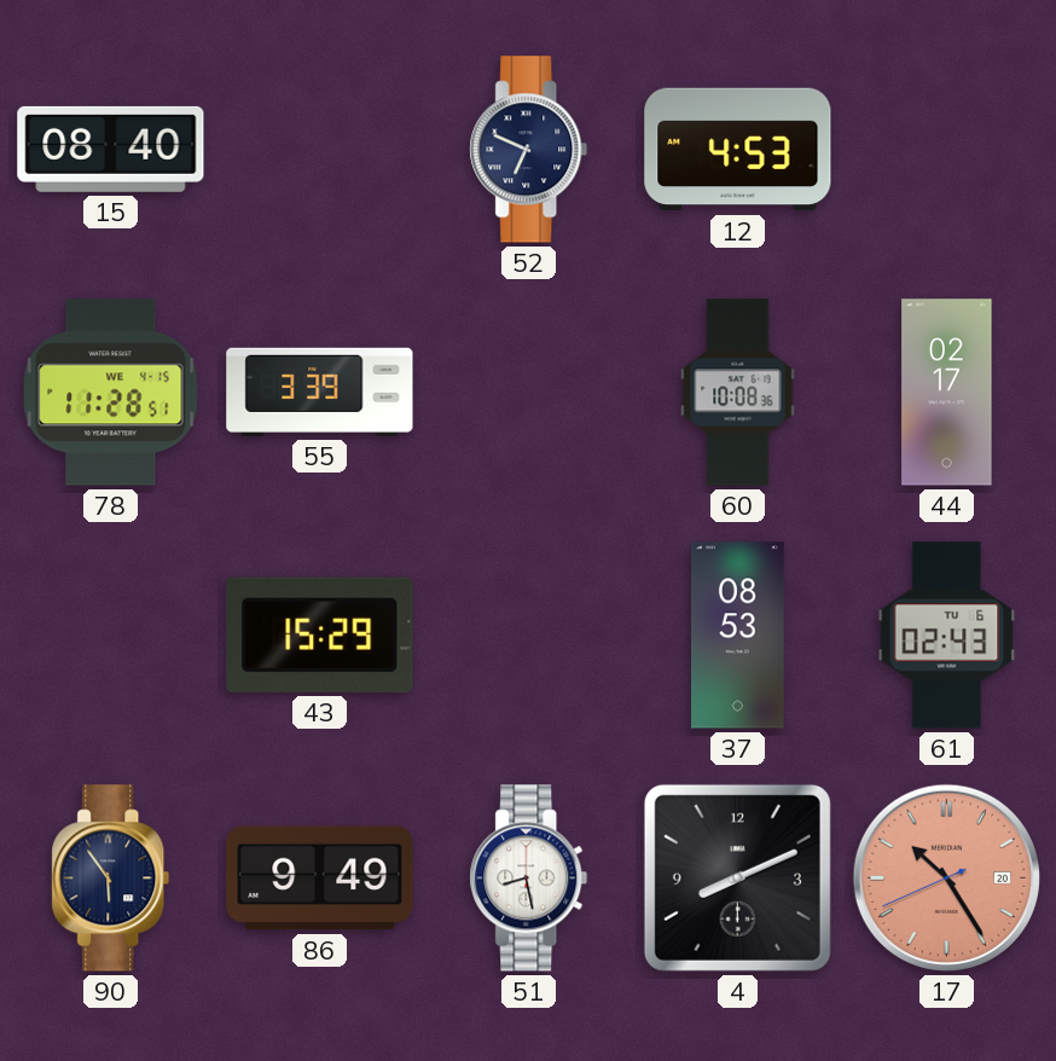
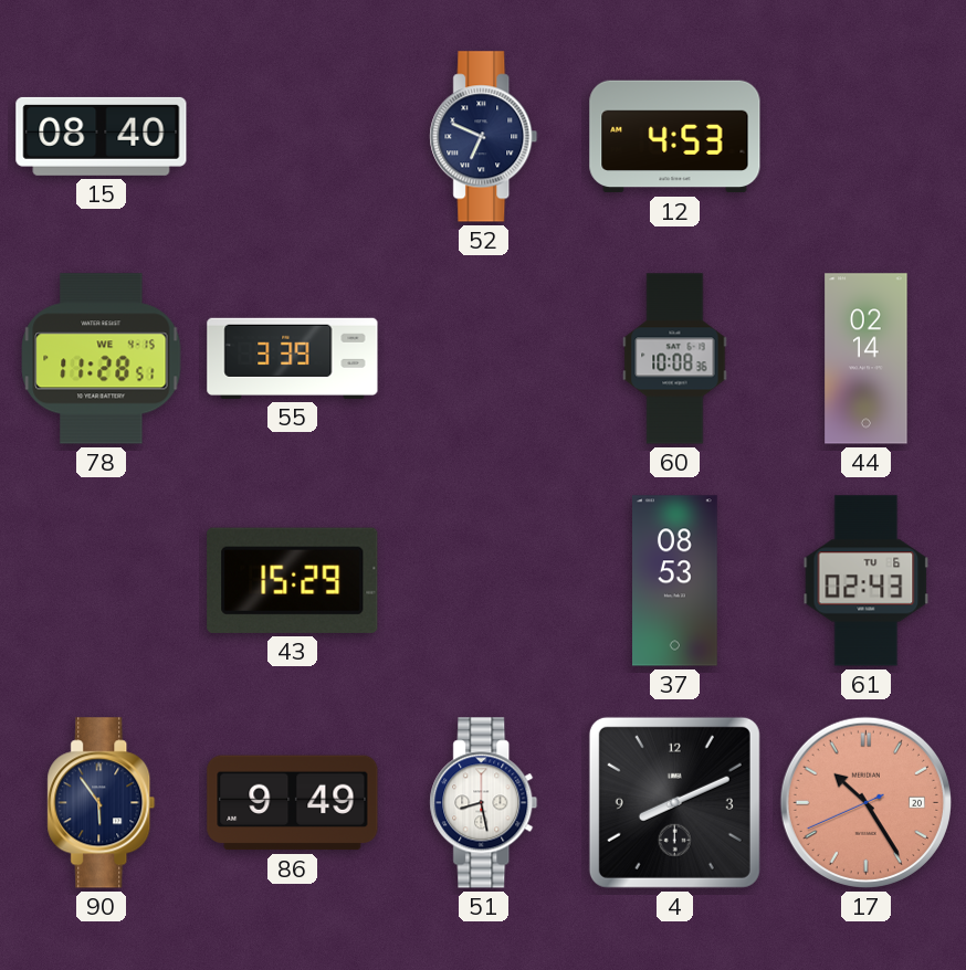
44: 02:17 -> 02:14
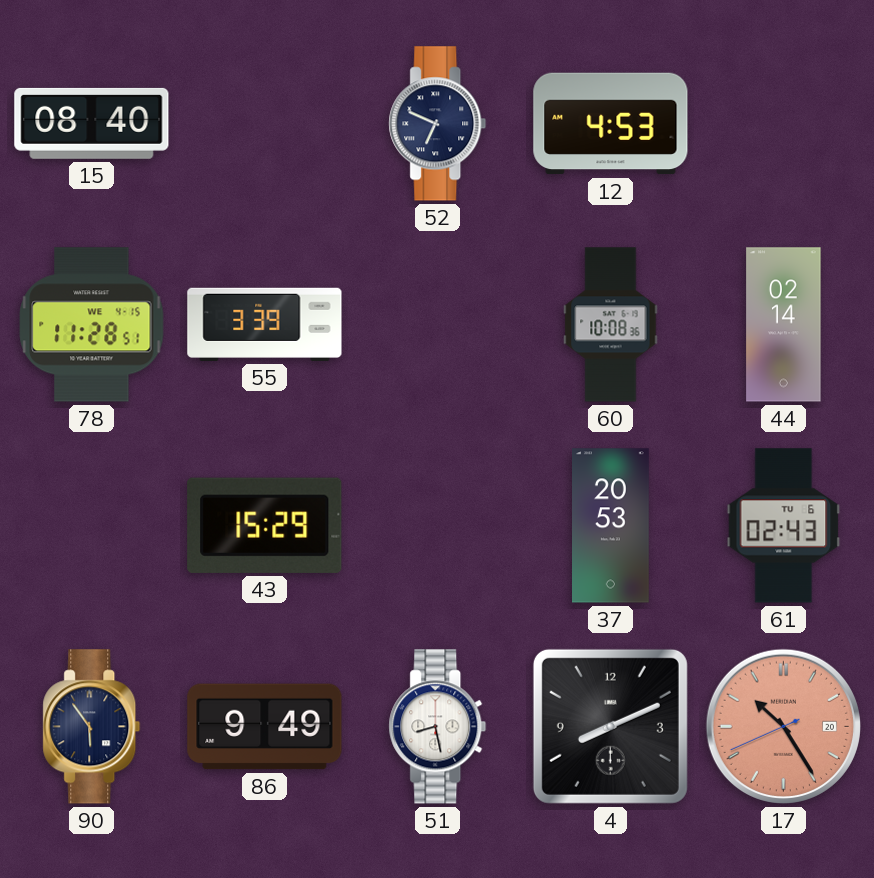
37: 08:53 -> 20:53
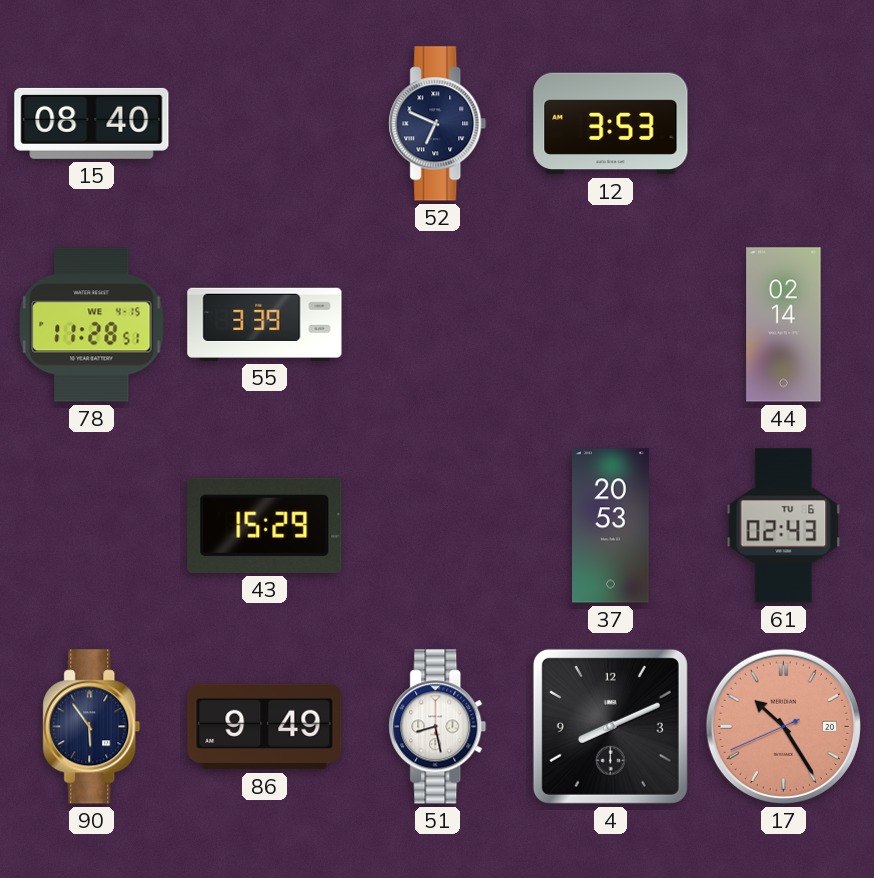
12: 4:53 -> 3:53
60: 10:08 -> none
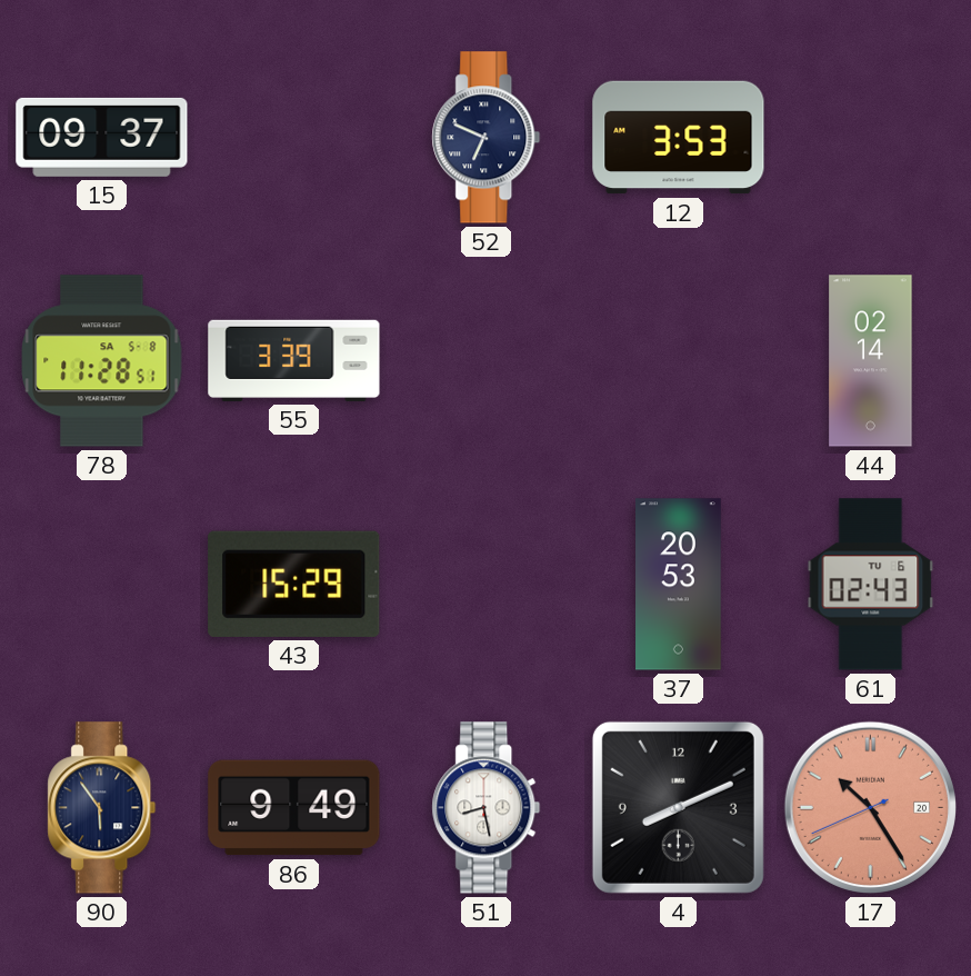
15: 08:40 -> 09:37
78 date: WE 4-15 -> SA 5-8
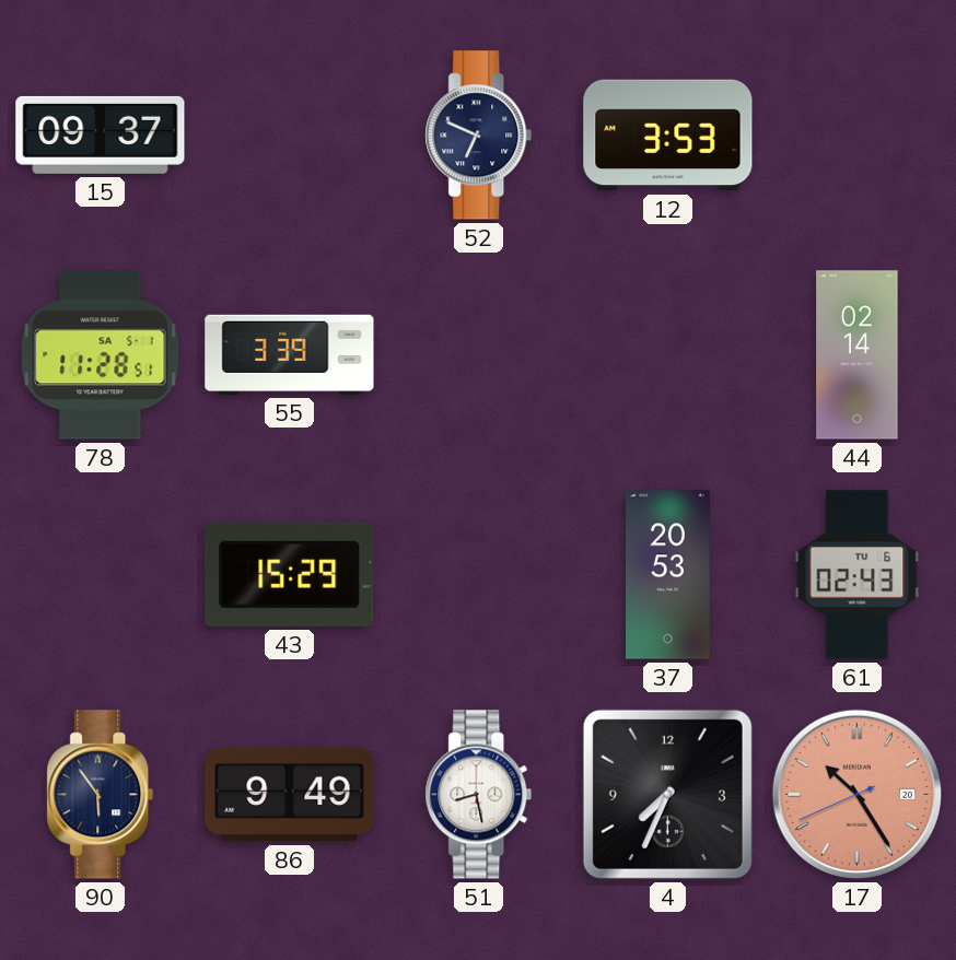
78 date: SA 5-8 -> SA 5-1
4: 8:11 -> 7:34
